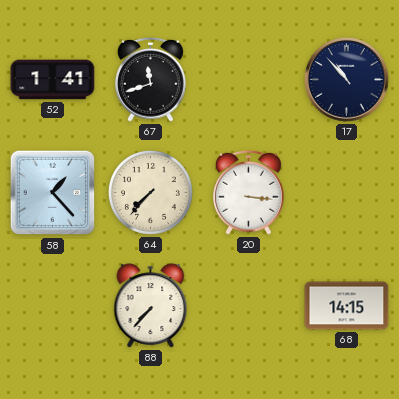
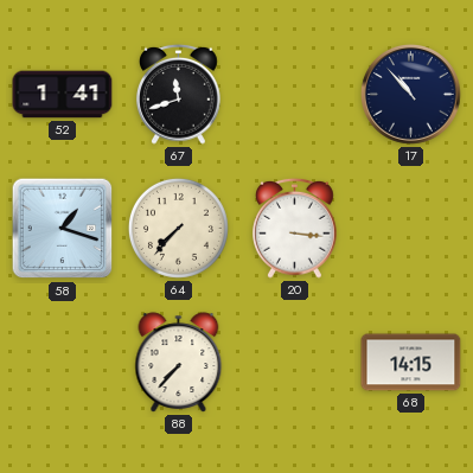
58: 1:23 -> 1:18
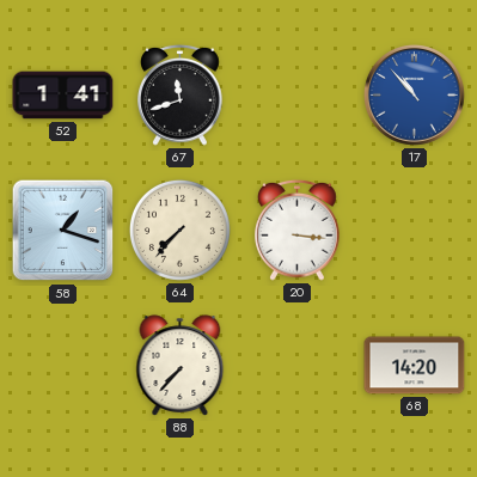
17 dial: navy -> blue
68: 14:15 -> 14:20
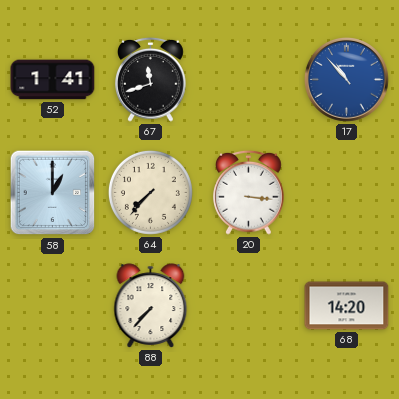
58: 1:18 -> 1:00
